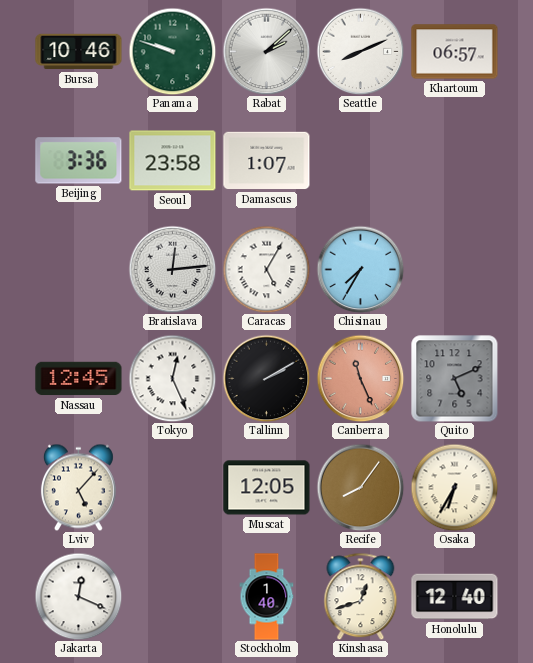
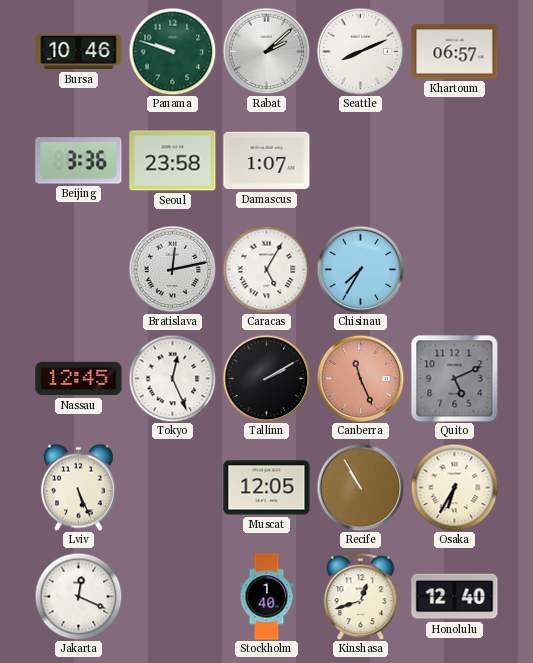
Bratislava: 12:14 -> 12:13
Lviv: 5:07 -> 5:26
Recife: 8:06 -> 10:55
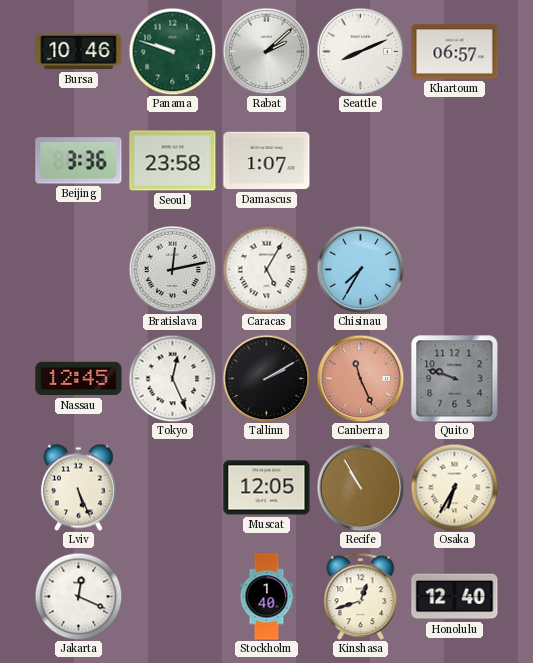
Quito: 5:11 -> 9:48
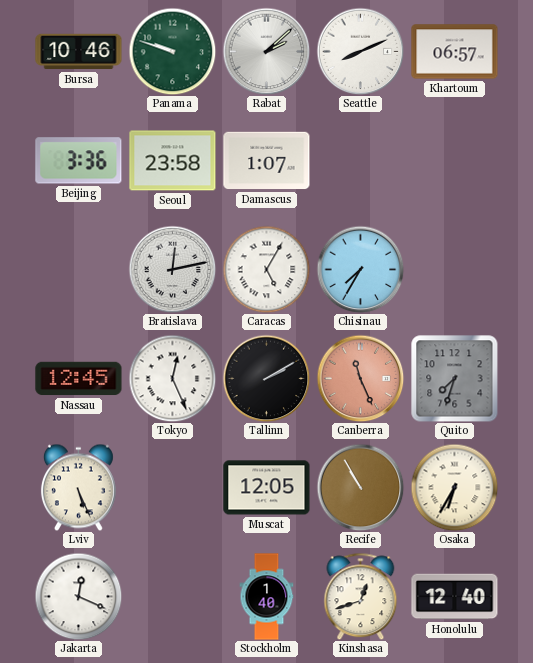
Quito: 9:48 -> 7:33
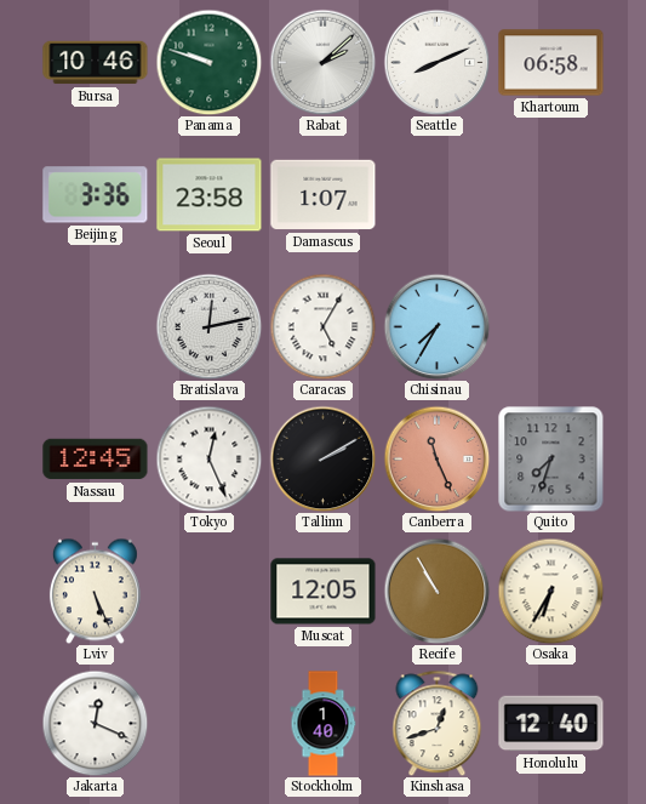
Khartoum: 06:57 -> 06:58
